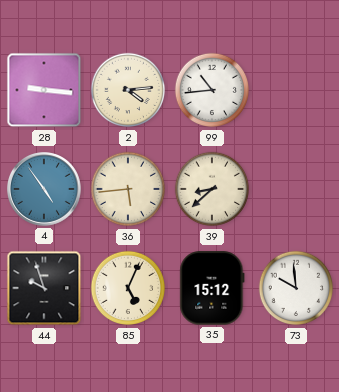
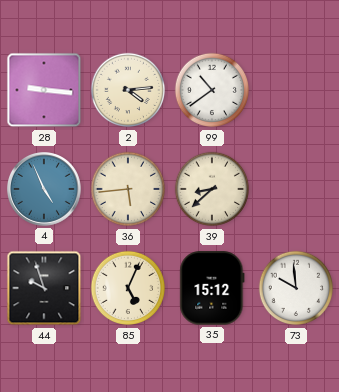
99: 10:44 -> 10:39
4: 4:54 -> 4:56
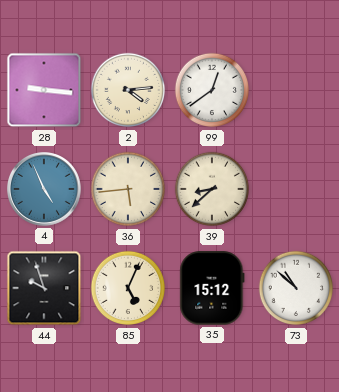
99: 10:39 -> 12:39
73: 9:59 -> 10:52
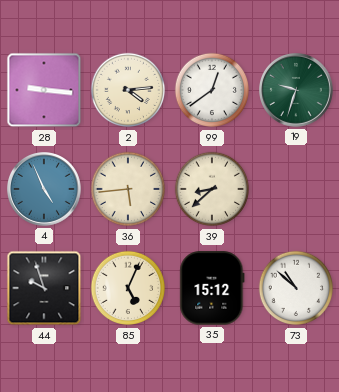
19: none -> 9:33
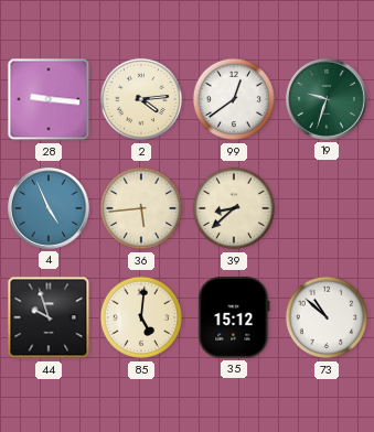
85: 5:04 -> 5:01
